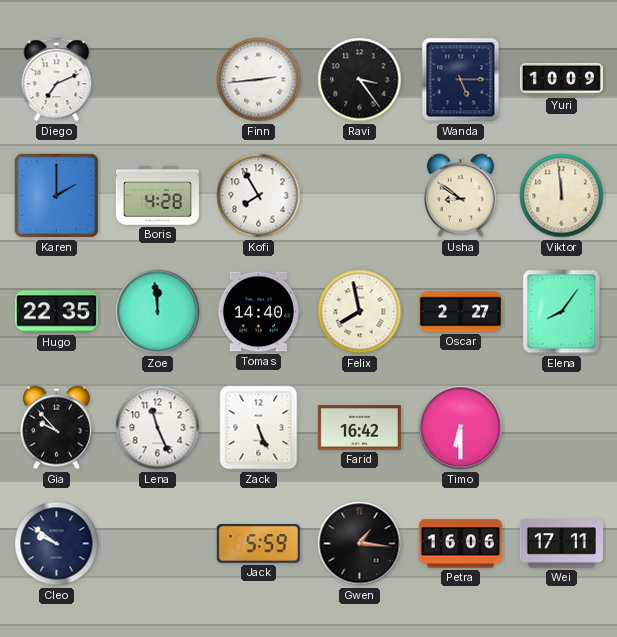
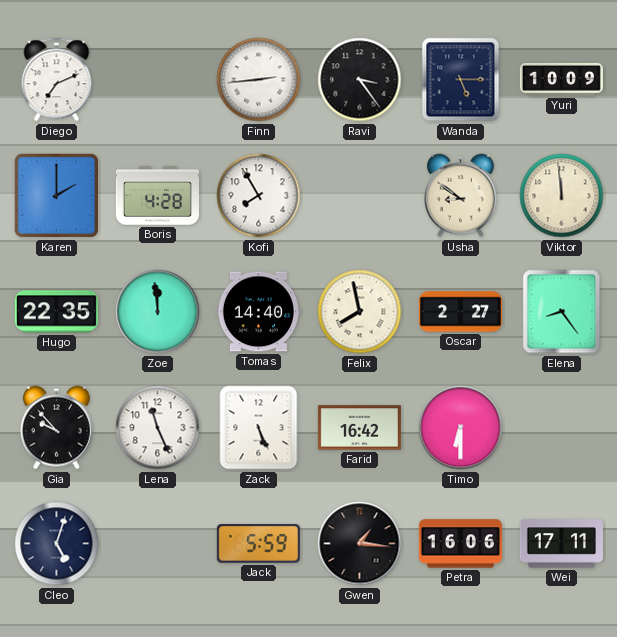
Elena: 8:06 -> 8:24
Cleo: 9:51 -> 5:03
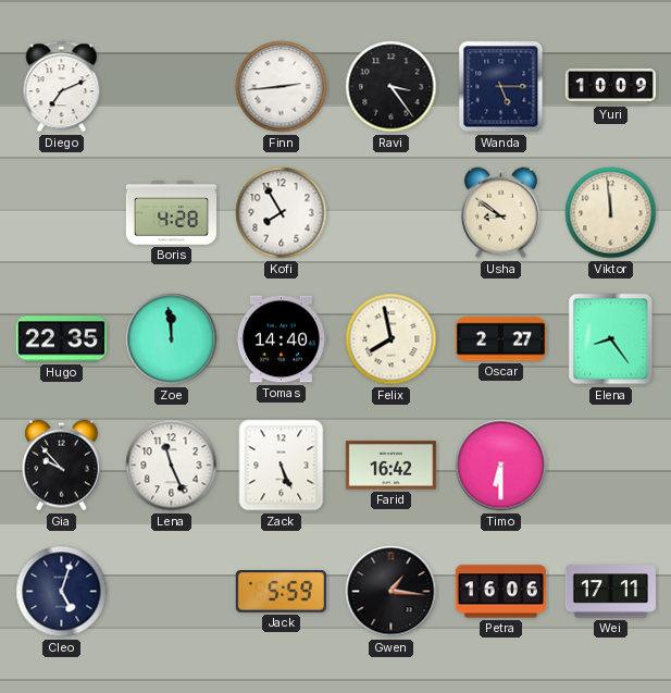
Karen: 2:00 -> none
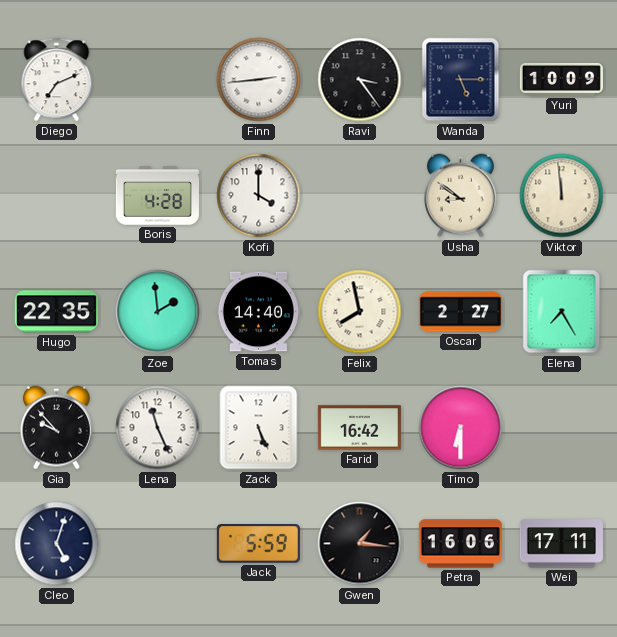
Kofi: 7:55 -> 4:00
Zoe: 11:59 -> 1:59
Elena: 8:24 -> 7:25
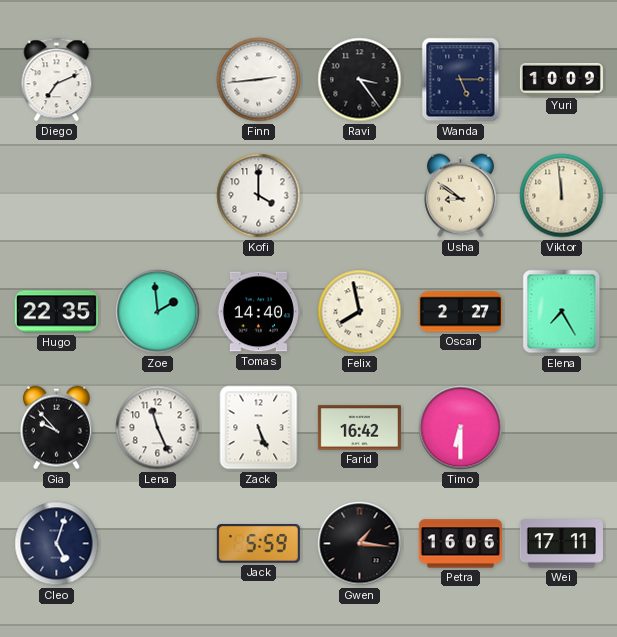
Boris: 4:28 -> none
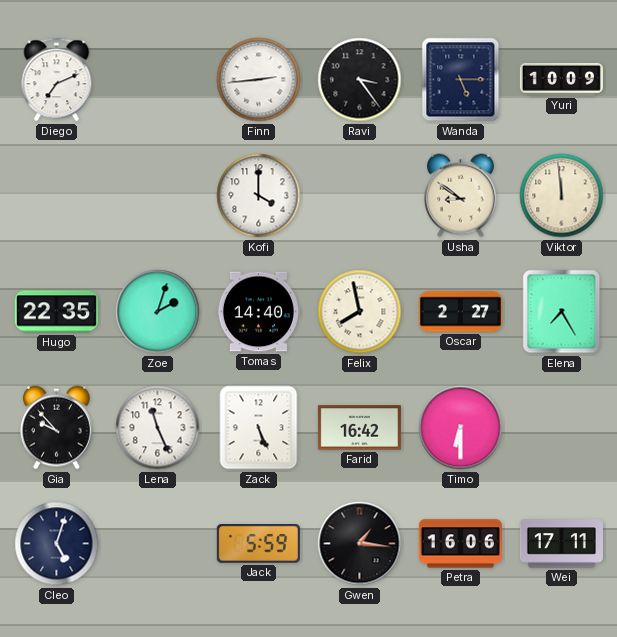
Zoe: 1:59 -> 2:03
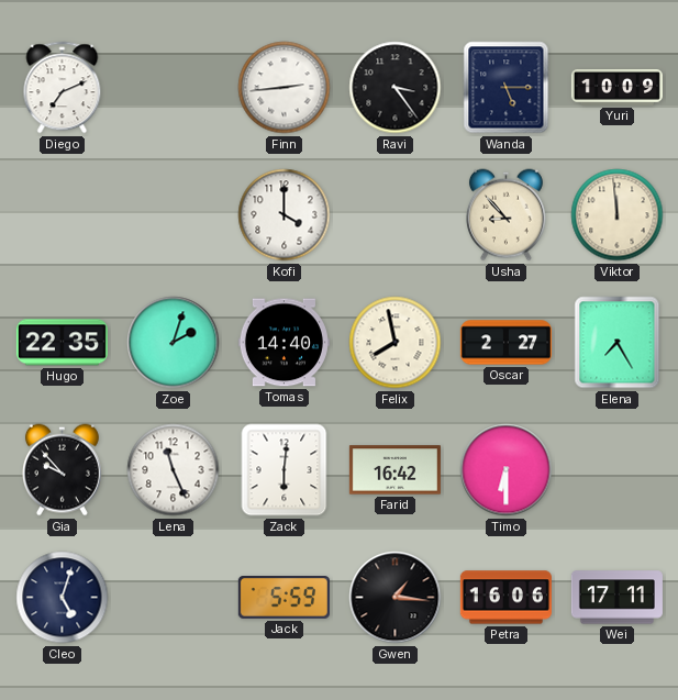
Usha: 8:51 -> 8:53
Zack: 5:26 -> 6:01
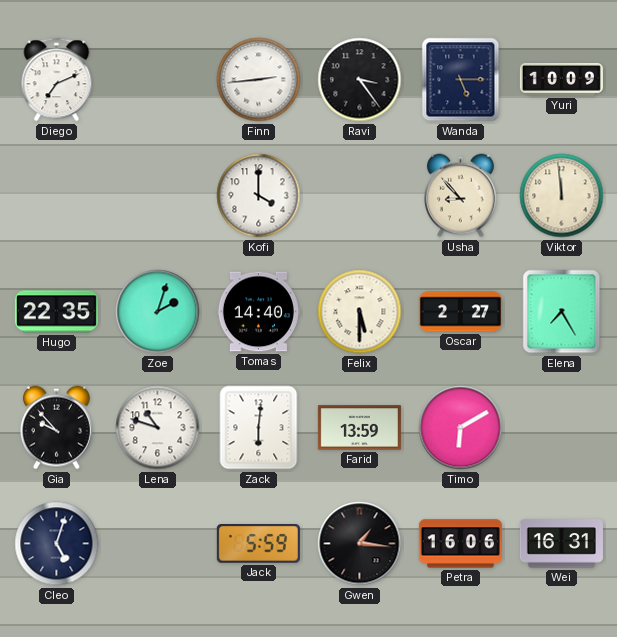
Felix: 7:58 -> 5:30
Lena: 11:26 -> 10:48
Farid: 16:42 -> 13:59
Timo: 6:30 -> 6:10
Wei: 17:11 -> 16:31
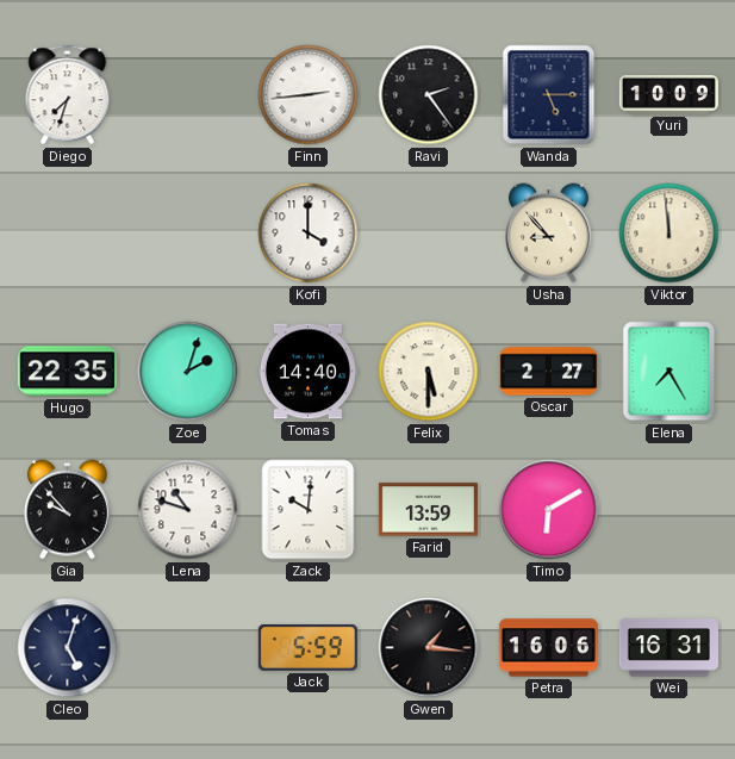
Diego: 7:11 -> 7:33
Ravi: 3:24 -> 2:24
Zack: 6:01 -> 10:01
